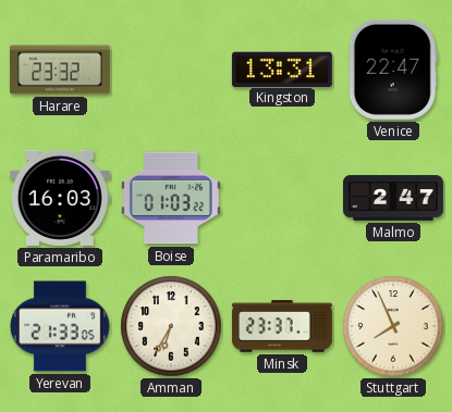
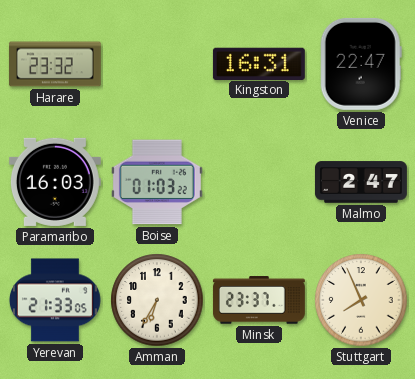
Kingston: 13:31 -> 16:31
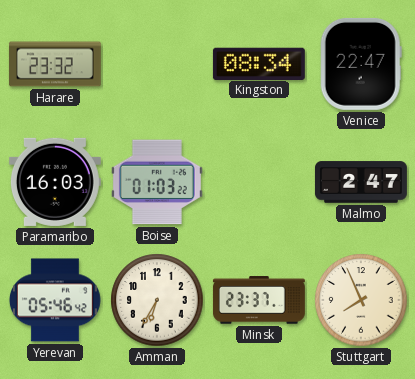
Kingston: 16:31 -> 08:34
Yerevan: 21:33 -> 05:46
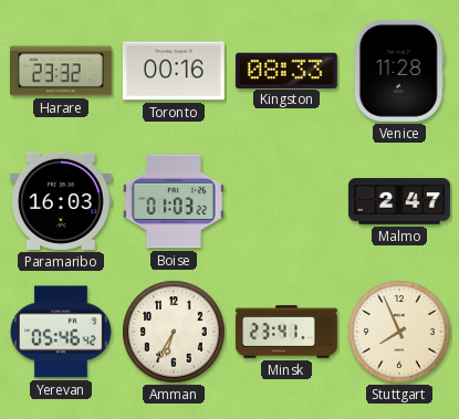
Toronto: none -> 00:16
Kingston: 08:34 -> 08:33
Venice: 22:47 -> 11:28
Minsk: 23:37 -> 23:41
